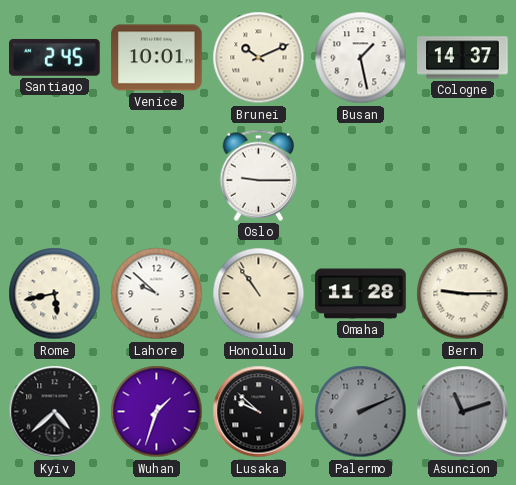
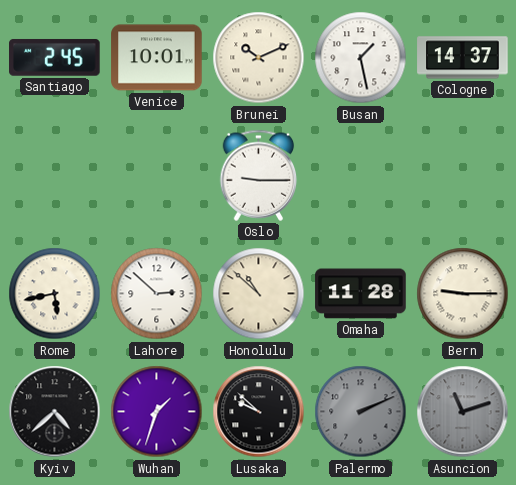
Lahore: 9:52 -> 2:52
Honolulu: 10:54 -> 10:52
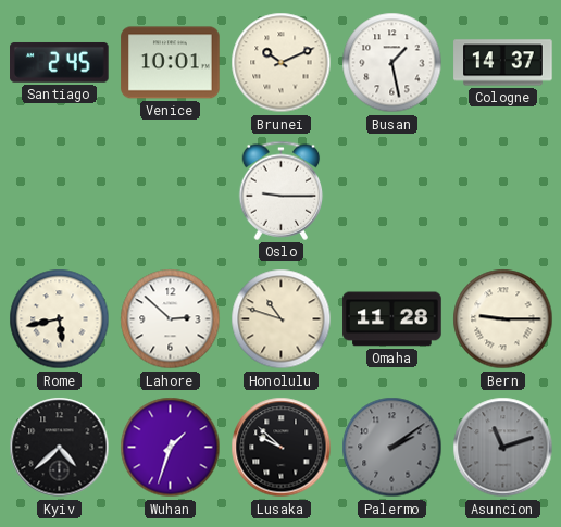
Honolulu: 10:52 -> 10:48
Palermo: 2:11 -> 2:09
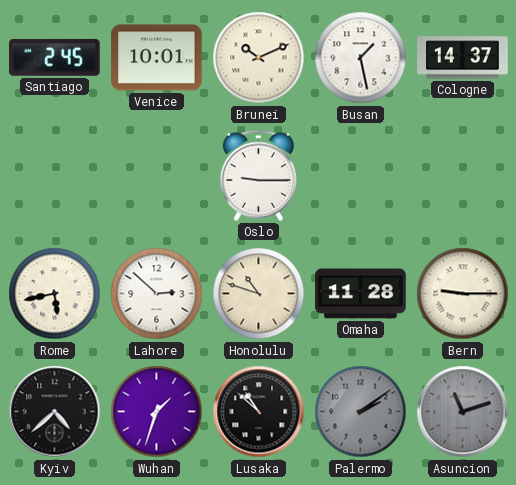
Lusaka: 9:52 -> 10:52
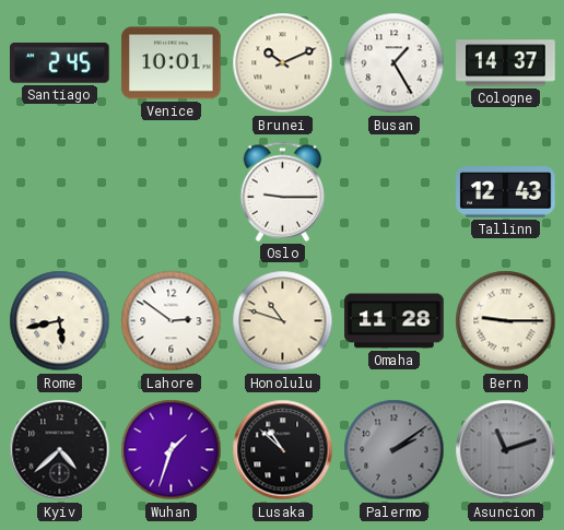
Busan: 1:28 -> 1:25
Tallinn: none -> 12:43
Lahore: 2:52 -> 2:51
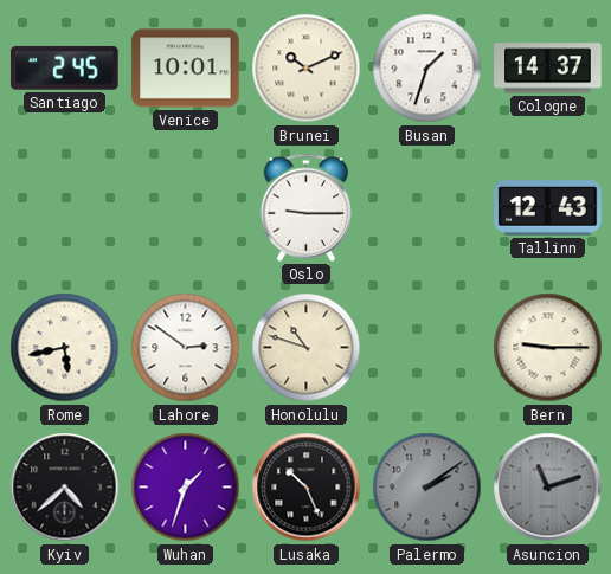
Busan: 1:25 -> 1:33
Omaha: 11:28 -> none
Lusaka: 10:52 -> 10:26
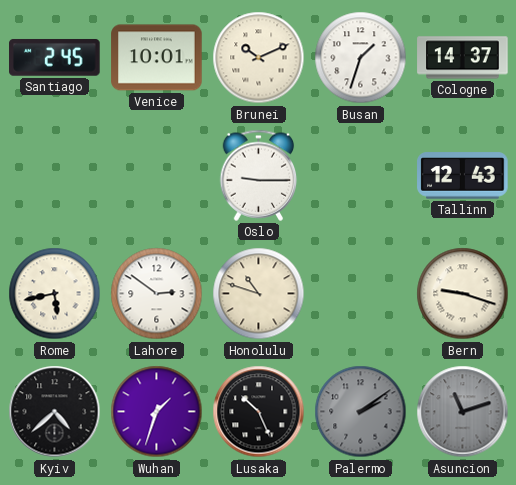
Bern: 9:15 -> 9:18
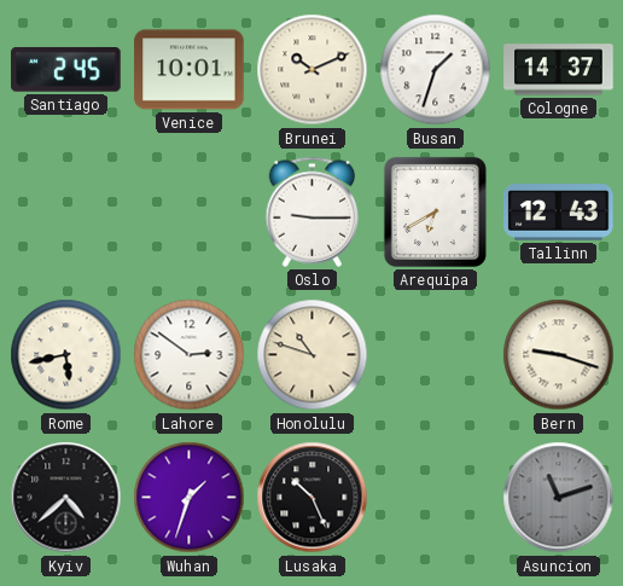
Arequipa: none -> 6:40
Palermo: 2:09 -> none
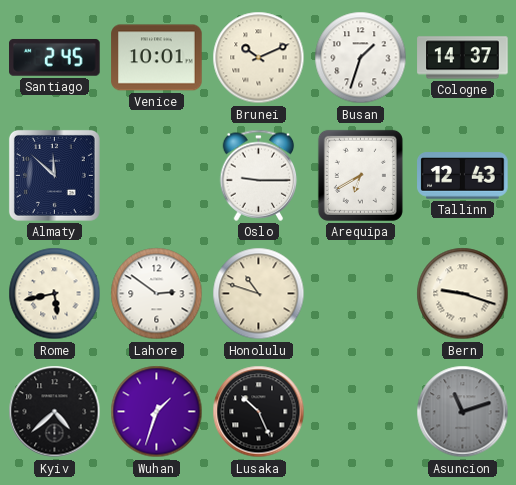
Almaty: none -> 11:52
